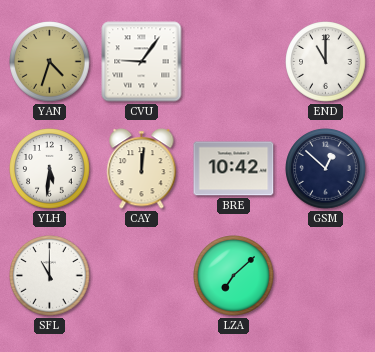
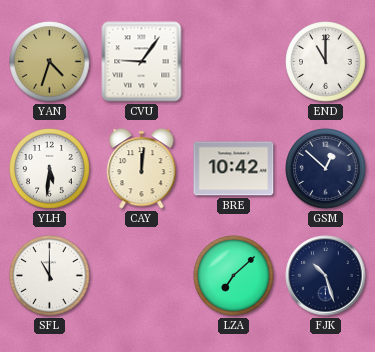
FJK: none -> 10:27
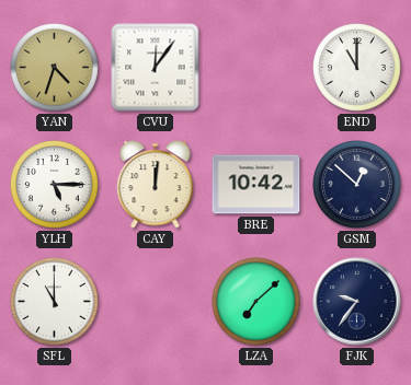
CVU: 9:06 -> 12:06
YLH: 5:31 -> 5:15
FJK: 10:27 -> 9:36
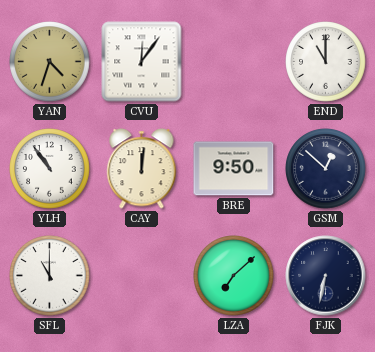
YLH: 5:15 -> 10:54
BRE: 10:42 -> 9:50
FJK: 9:36 -> 6:32
